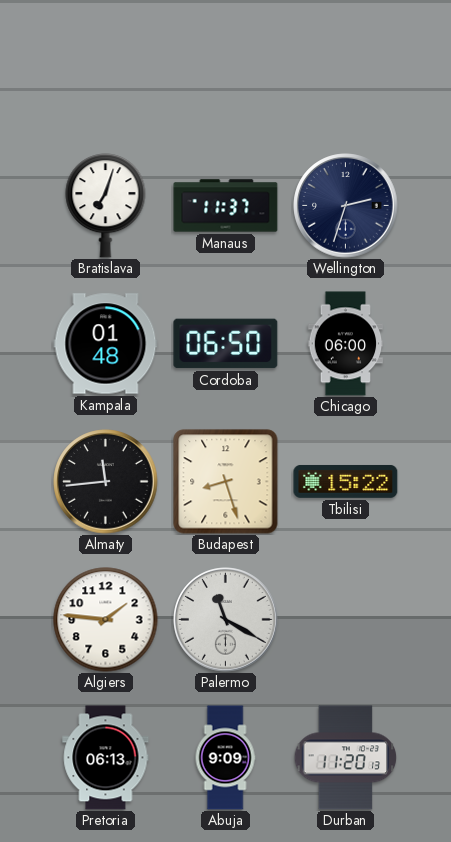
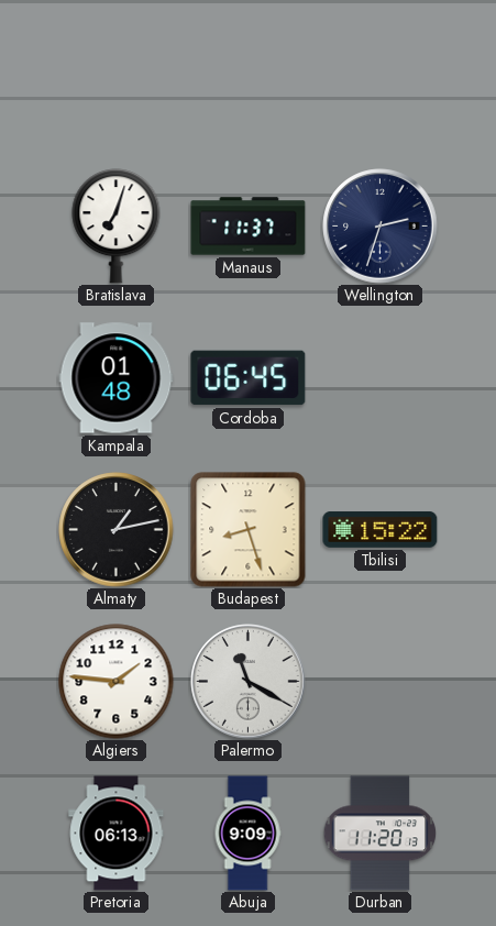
Cordoba: 06:50 -> 06:45
Chicago: 06:00 -> none
Almaty: 11:44 -> 1:13
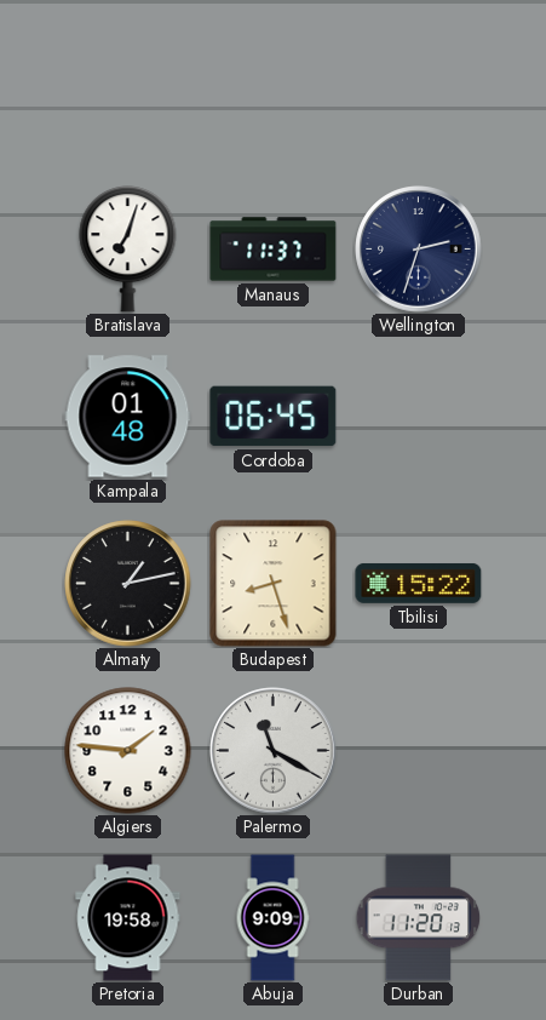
Pretoria: 06:13 -> 19:58
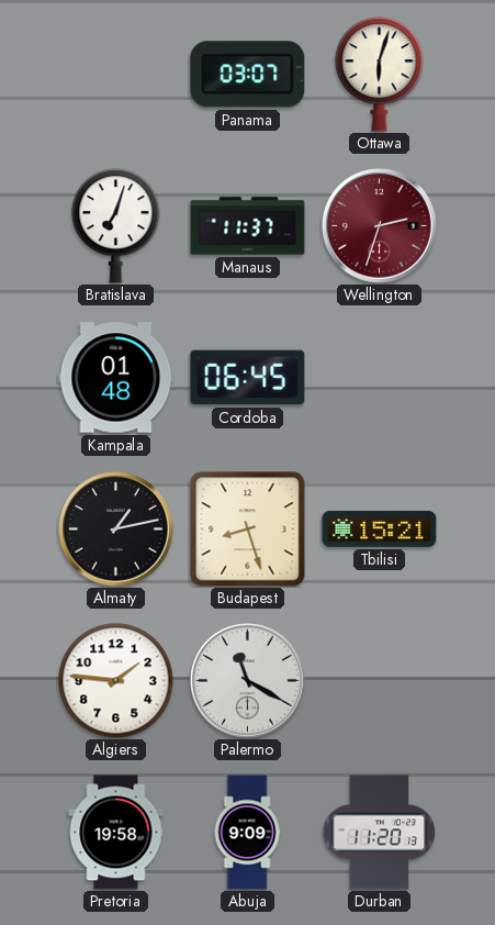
Panama: none -> 03:07
Ottawa: none -> 6:03
Wellington dial: navy -> burgundy
Tbilisi: 15:22 -> 15:21
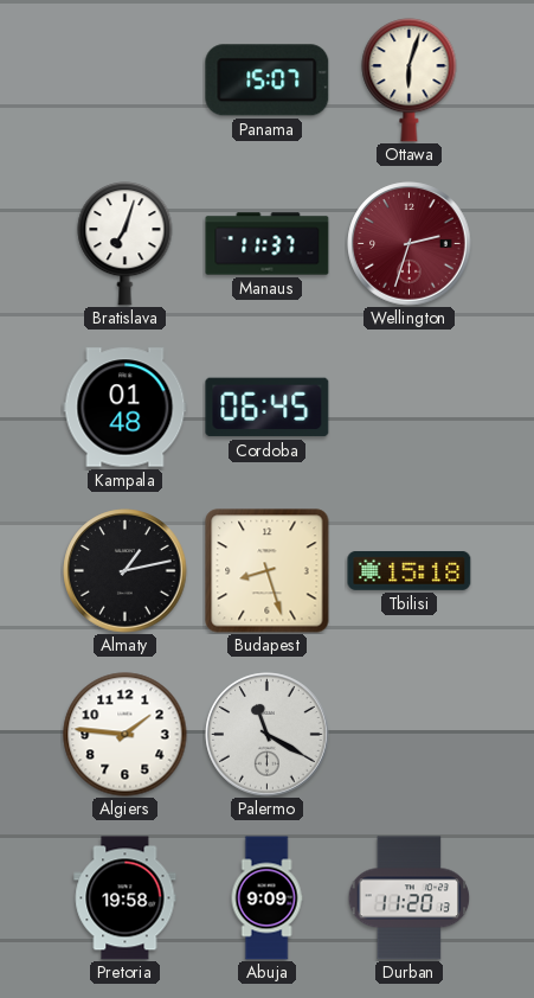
Panama: 03:07 -> 15:07
Tbilisi: 15:21 -> 15:18
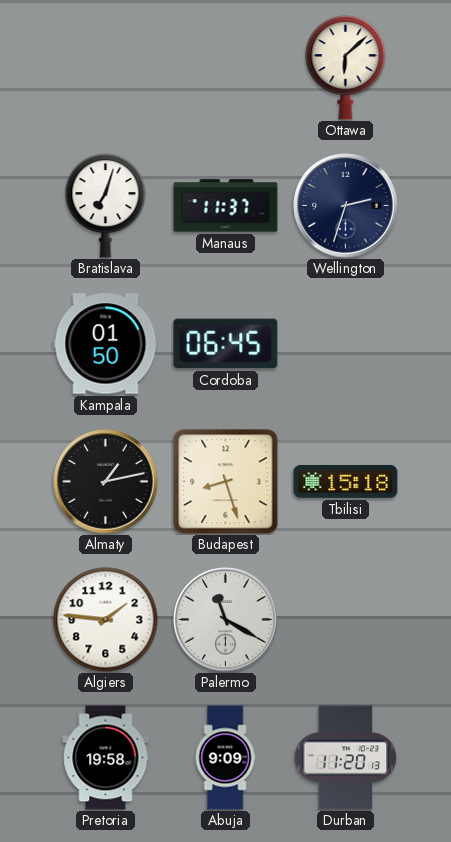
Panama: 15:07 -> none
Ottawa: 6:03 -> 6:08
Wellington dial: burgundy -> navy
Kampala: 01:48 -> 01:50
